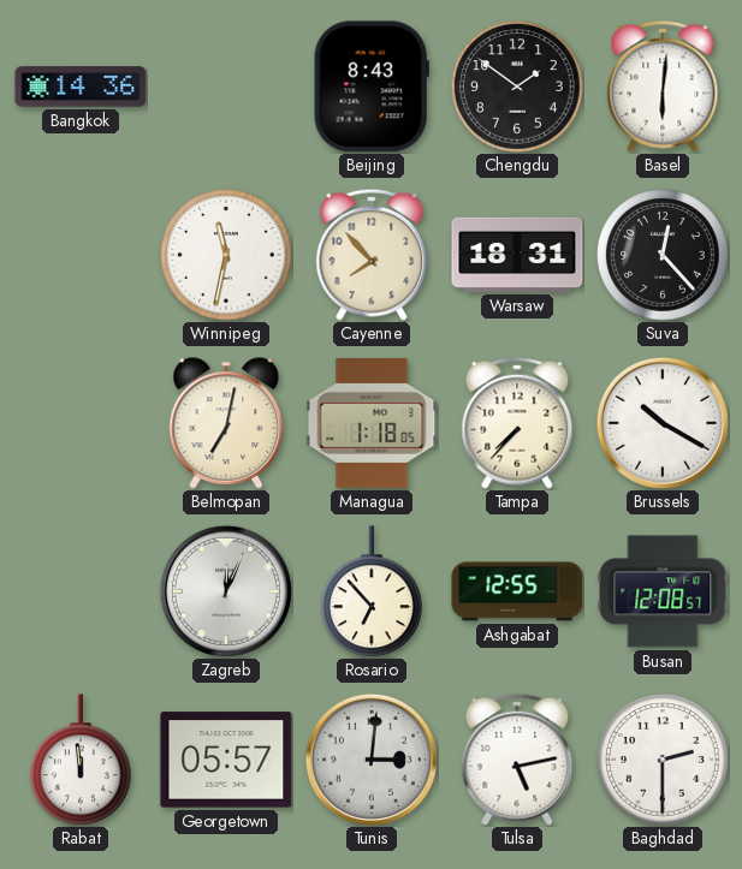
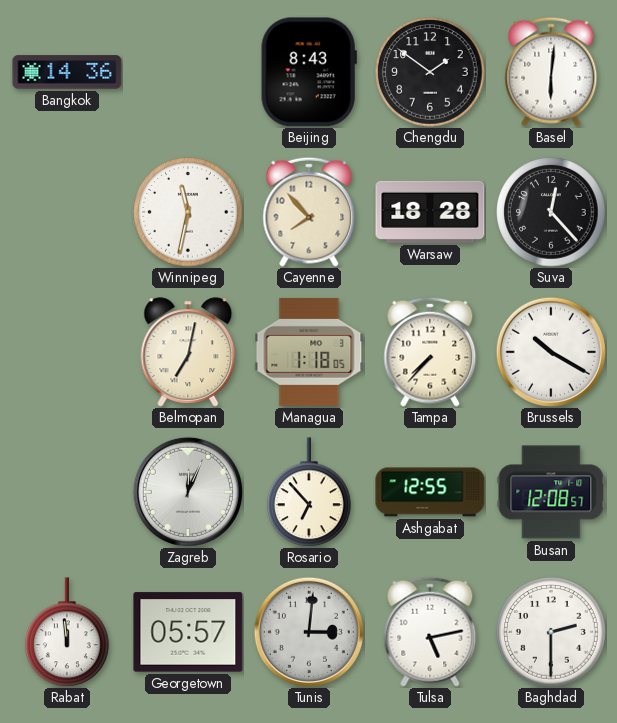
Warsaw: 18:31 -> 18:28
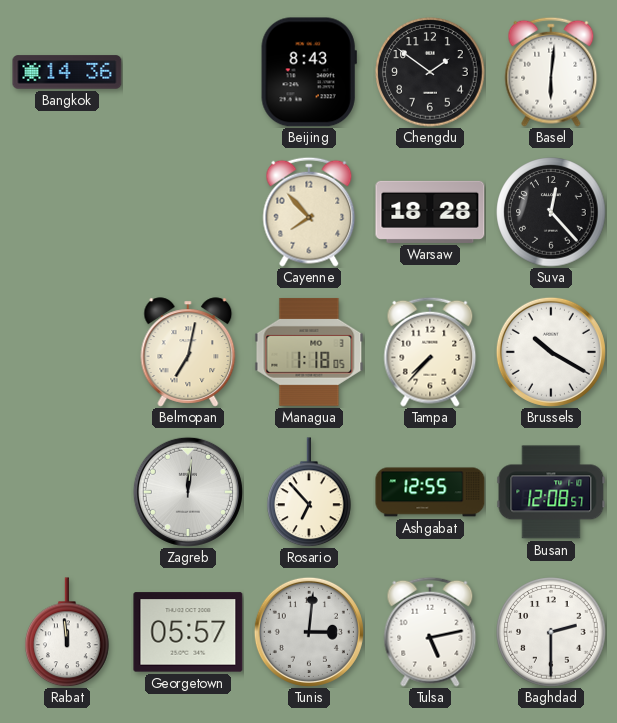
Winnipeg: 11:32 -> none
Zagreb: 12:04 -> 12:01
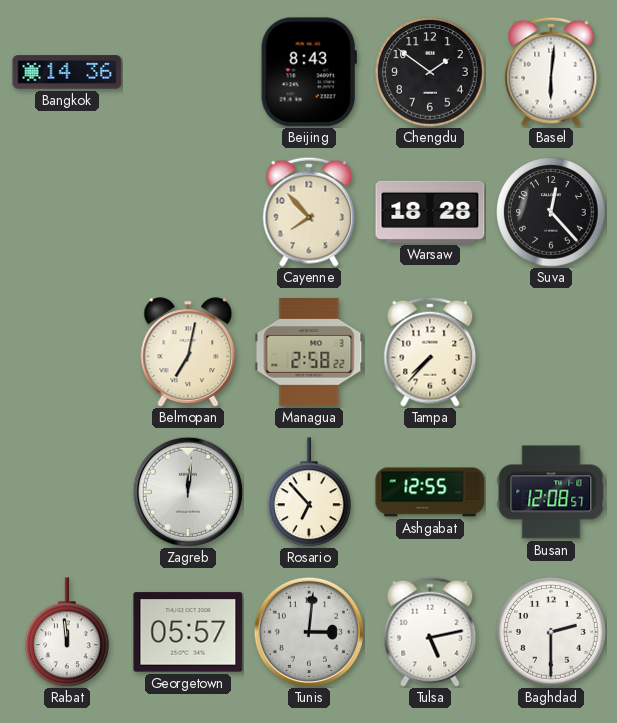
Managua: 1:18 -> 2:58
Brussels: 10:20 -> none
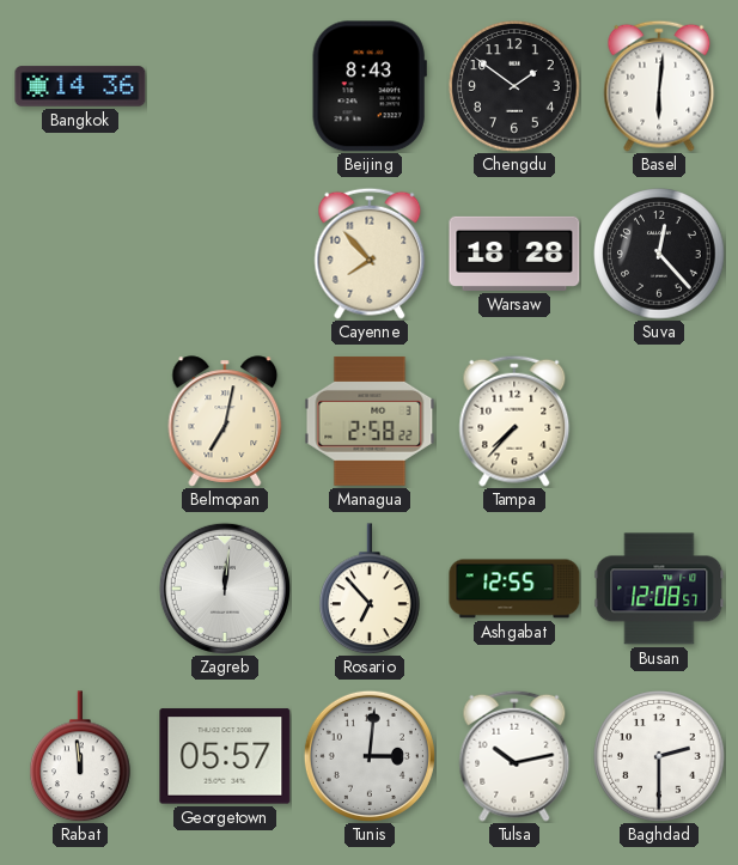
Tulsa: 5:13 -> 10:13
